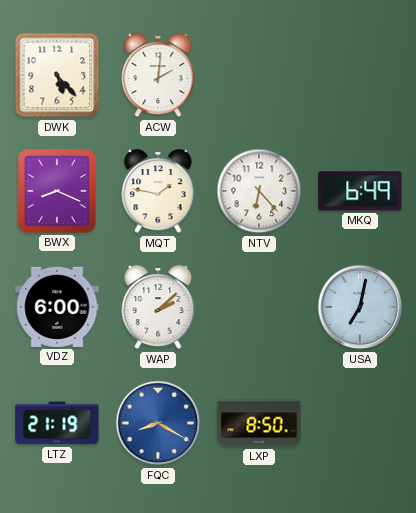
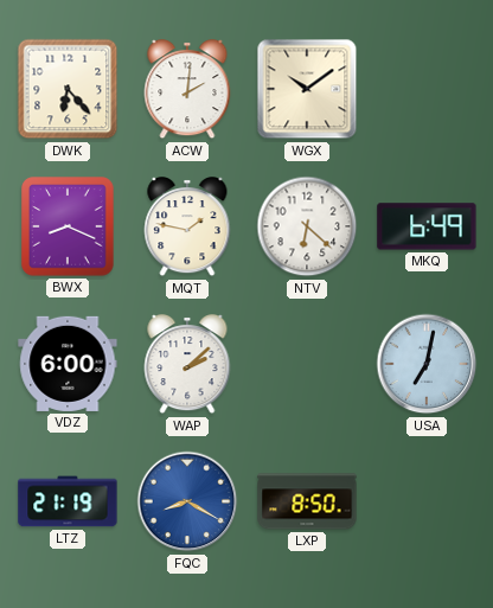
DWK: 5:23 -> 6:23
WGX: none -> 10:09
NTV: 6:23 -> 6:22
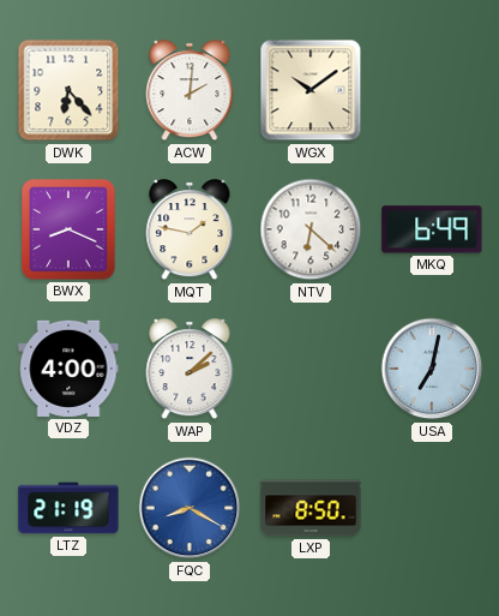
VDZ: 6:00 -> 4:00
